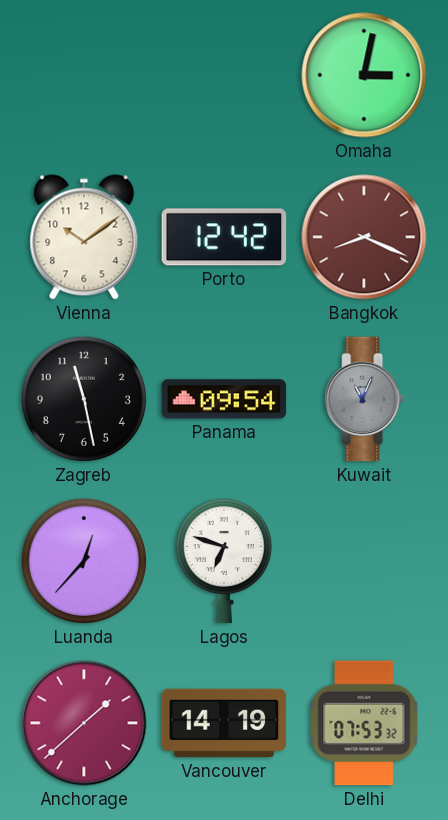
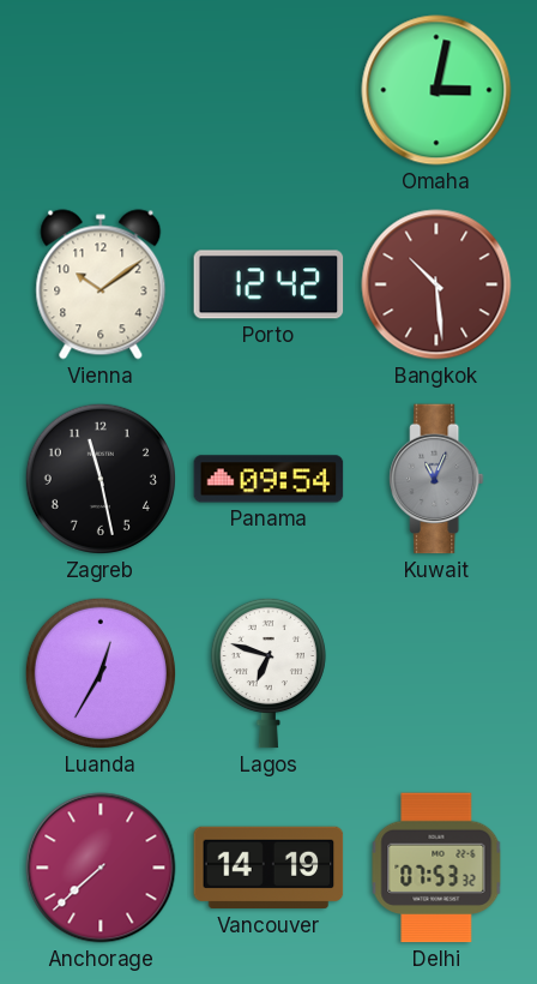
Bangkok: 8:19 -> 10:29
Luanda: 12:37 -> 12:35
Anchorage: 1:38 -> 7:38
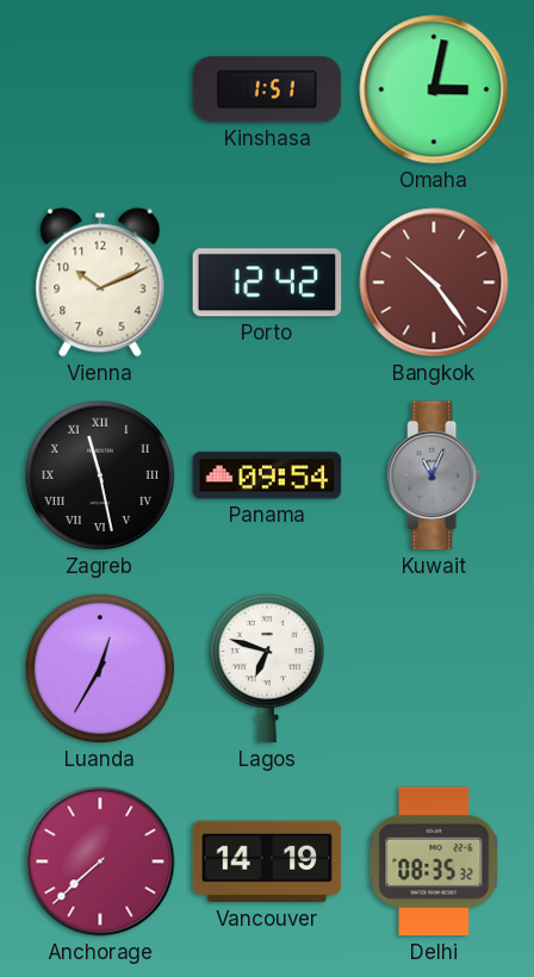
Kinshasa: none -> 1:51
Vienna: 10:09 -> 10:11
Bangkok: 10:29 -> 10:24
Zagreb numerals: Arabic -> Roman
Delhi: 07:53 -> 08:35
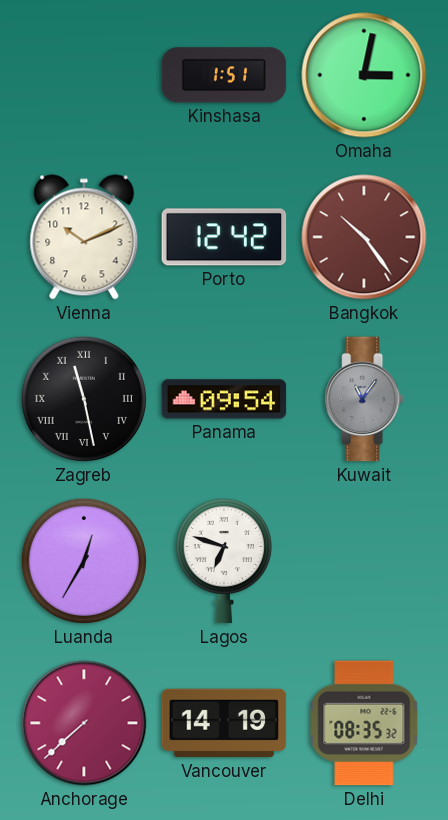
Kuwait: 11:04 -> 11:06
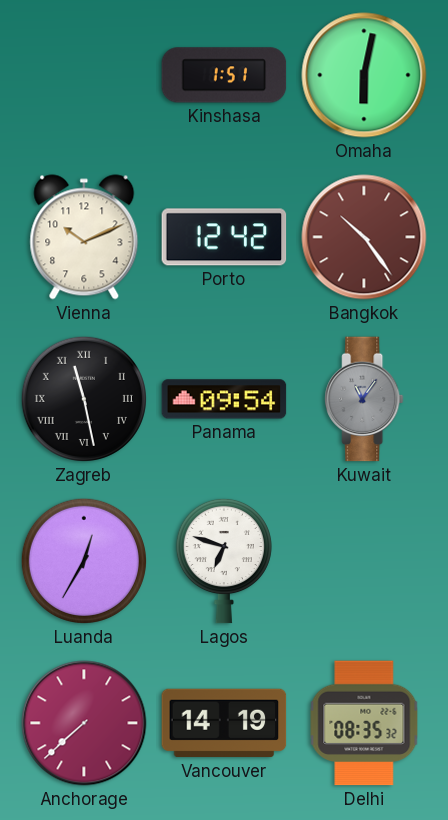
Omaha: 3:02 -> 6:02
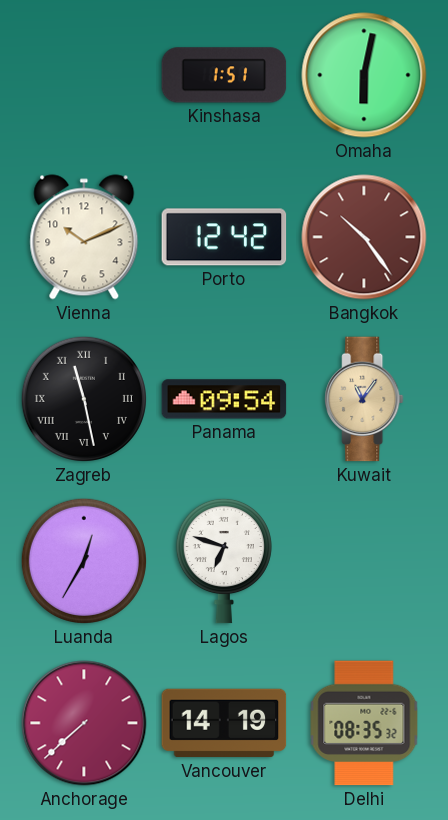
Kuwait dial: grey -> champagne
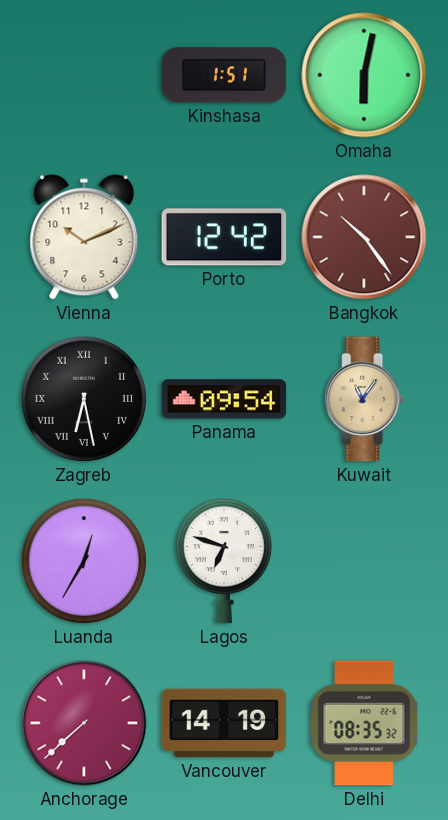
Zagreb: 11:28 -> 6:28
